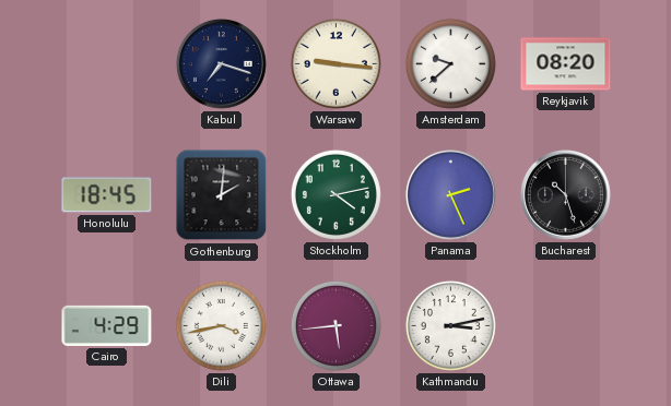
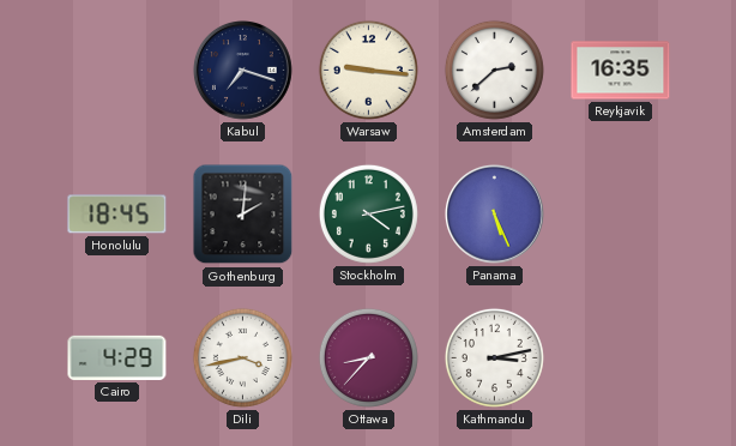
Amsterdam: 9:38 -> 2:38
Reykjavik: 08:20 -> 16:35
Panama: 2:26 -> 5:26
Bucharest: 10:27 -> none
Ottawa: 5:44 -> 8:37
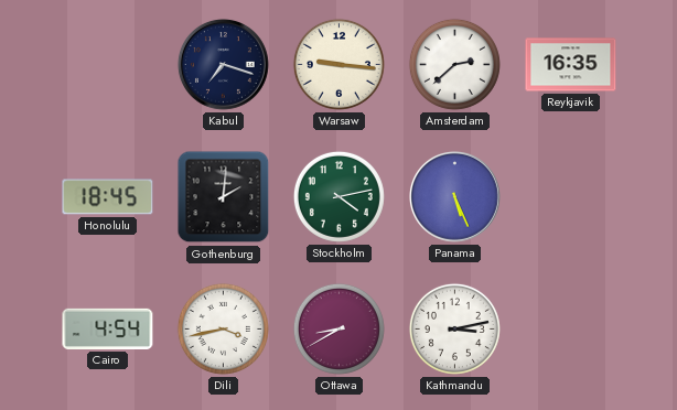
Cairo: 4:29 -> 4:54
Ottawa: 8:37 -> 8:40
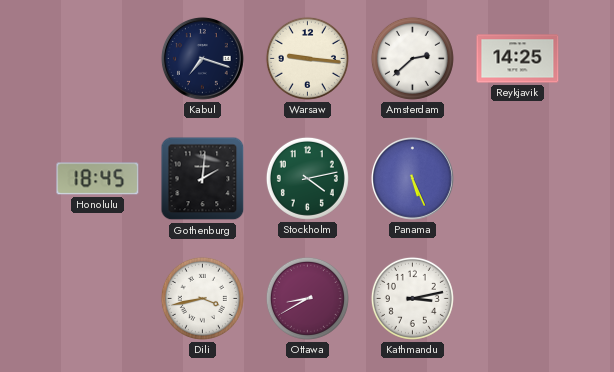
Reykjavik: 16:35 -> 14:25
Cairo: 4:54 -> none
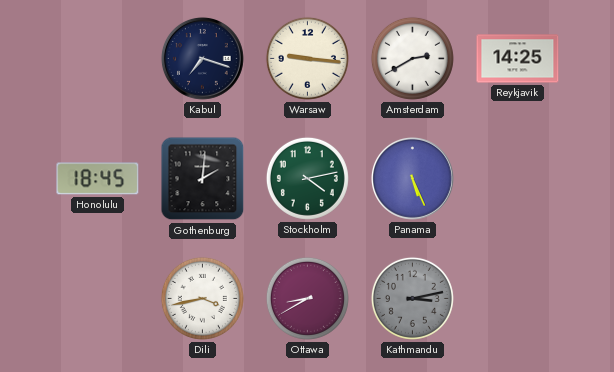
Amsterdam: 2:38 -> 2:40
Kathmandu dial: white -> grey
